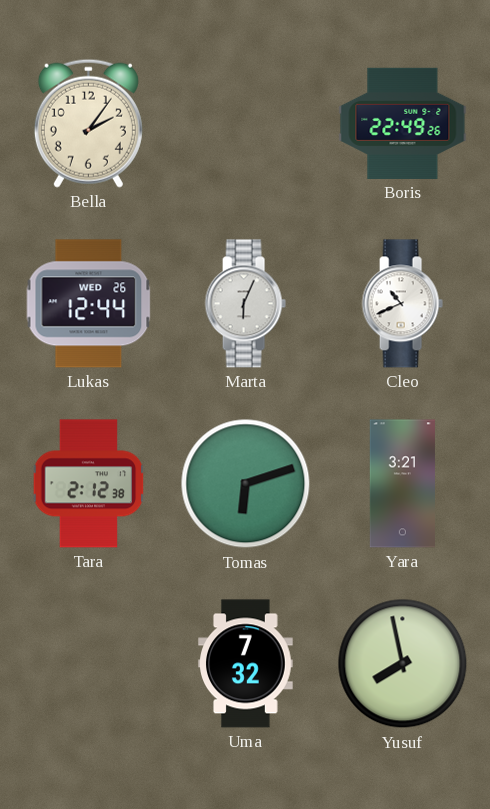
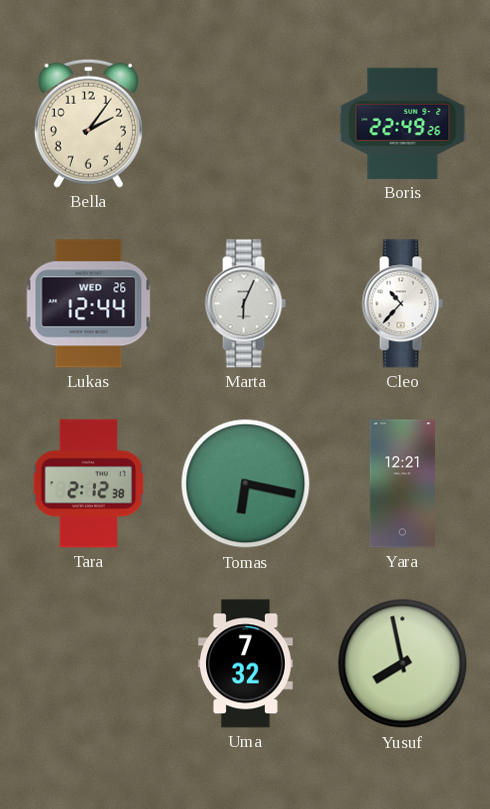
Cleo: 10:41 -> 10:37
Tomas: 6:12 -> 6:17
Yara: 3:21 -> 12:21
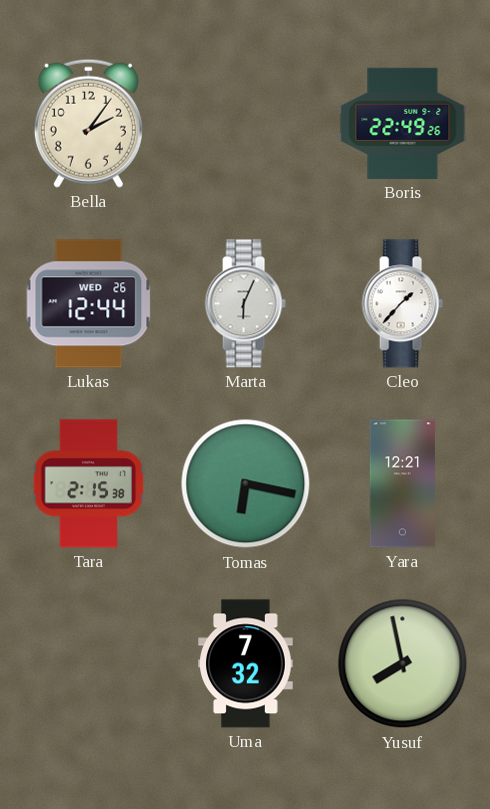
Cleo: 10:37 -> 1:37
Tara: 2:12 -> 2:15
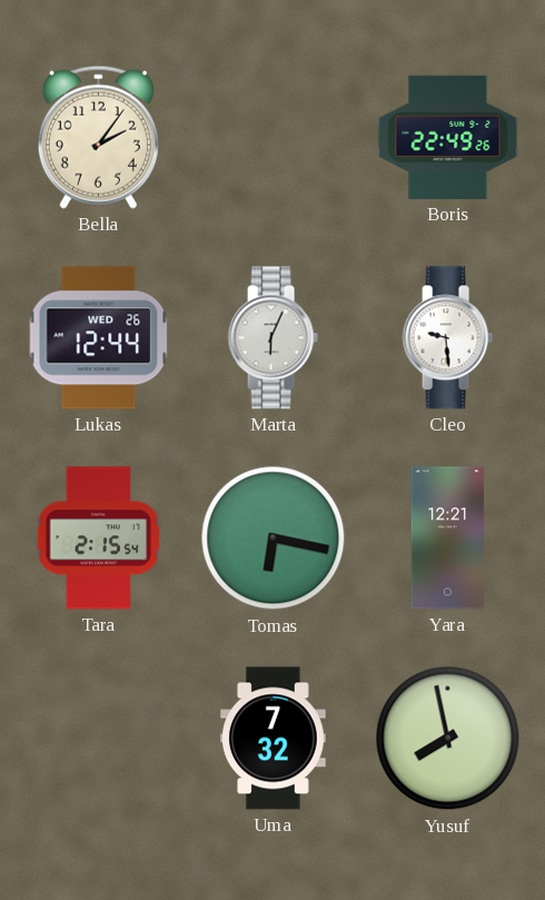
Cleo: 1:37 -> 9:29
Tara: 2:15:38 -> 2:15:54
